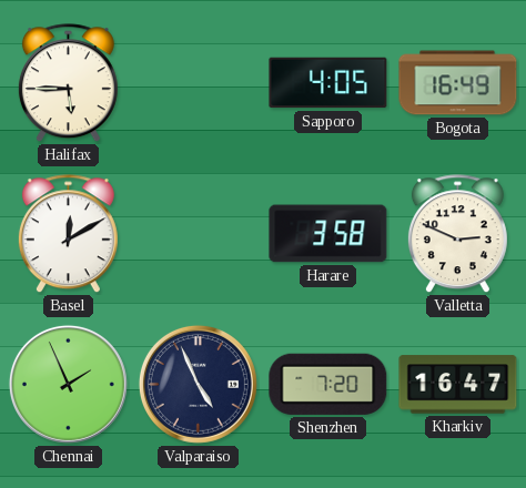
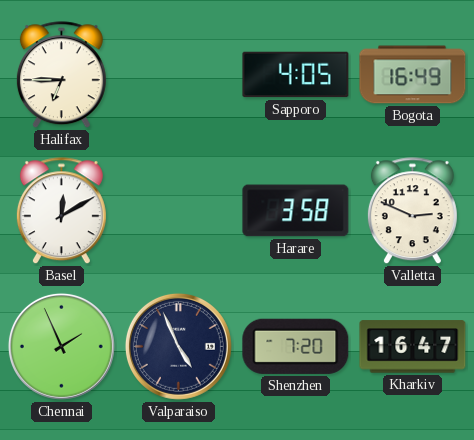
Halifax: 5:45 -> 6:45
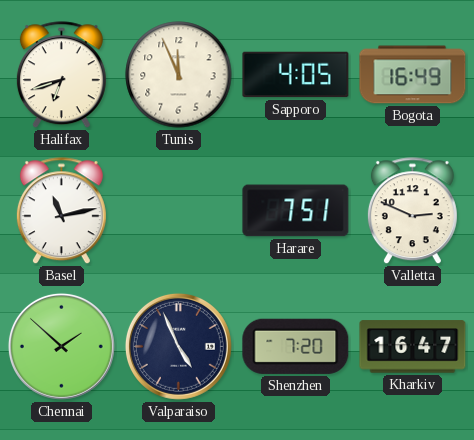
Halifax: 6:45 -> 6:42
Tunis: none -> 11:56
Basel: 12:10 -> 11:13
Harare: 3:58 -> 7:51
Chennai: 1:56 -> 1:52
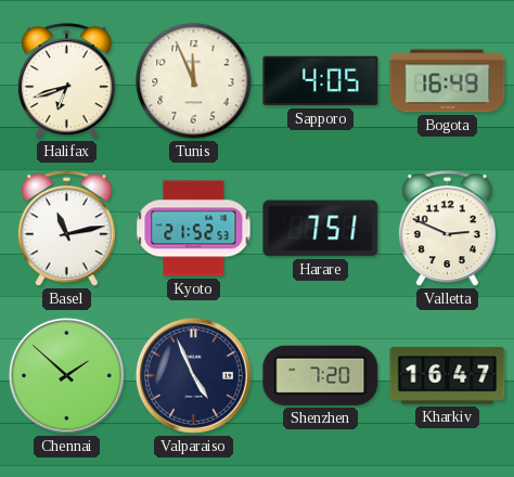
Kyoto: none -> 21:52
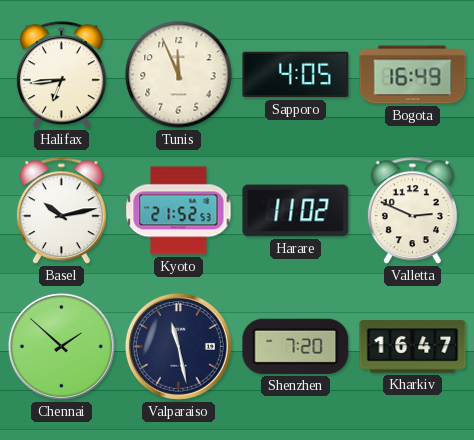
Halifax: 6:42 -> 6:44
Basel: 11:13 -> 10:13
Harare: 7:51 -> 11:02
Valparaiso: 4:56 -> 11:28
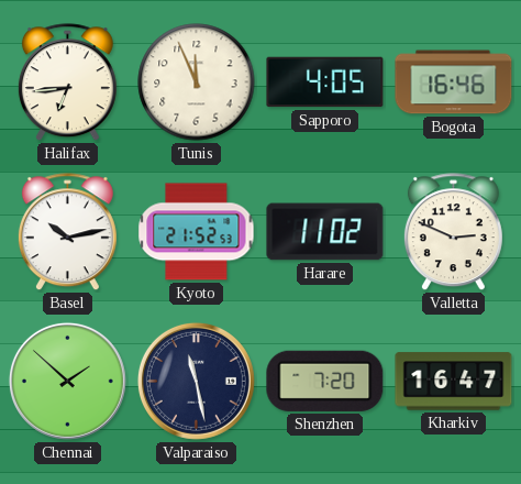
Bogota: 16:49 -> 16:46
